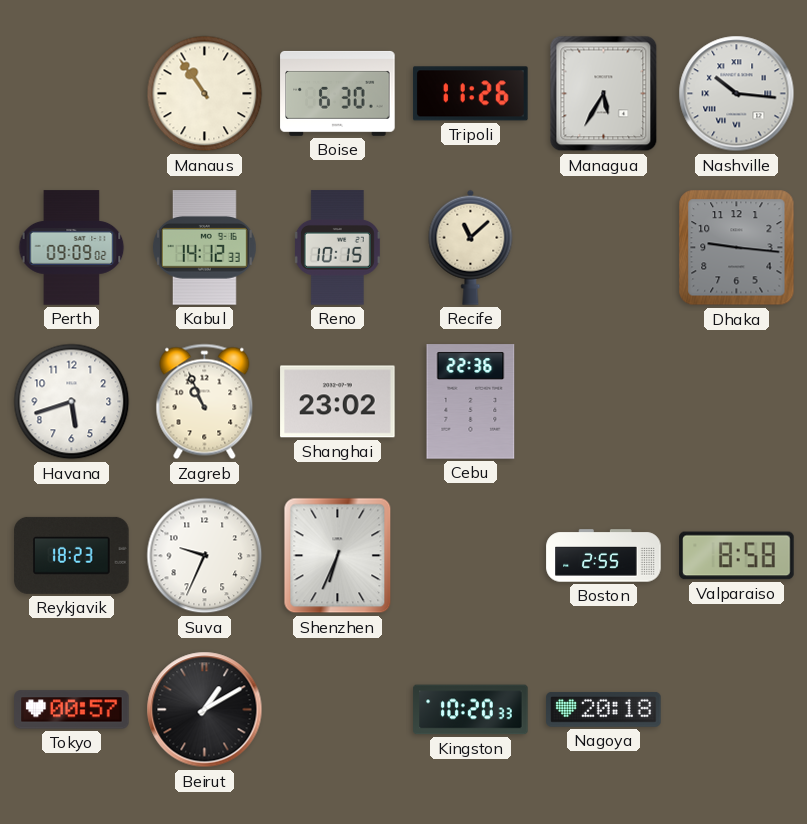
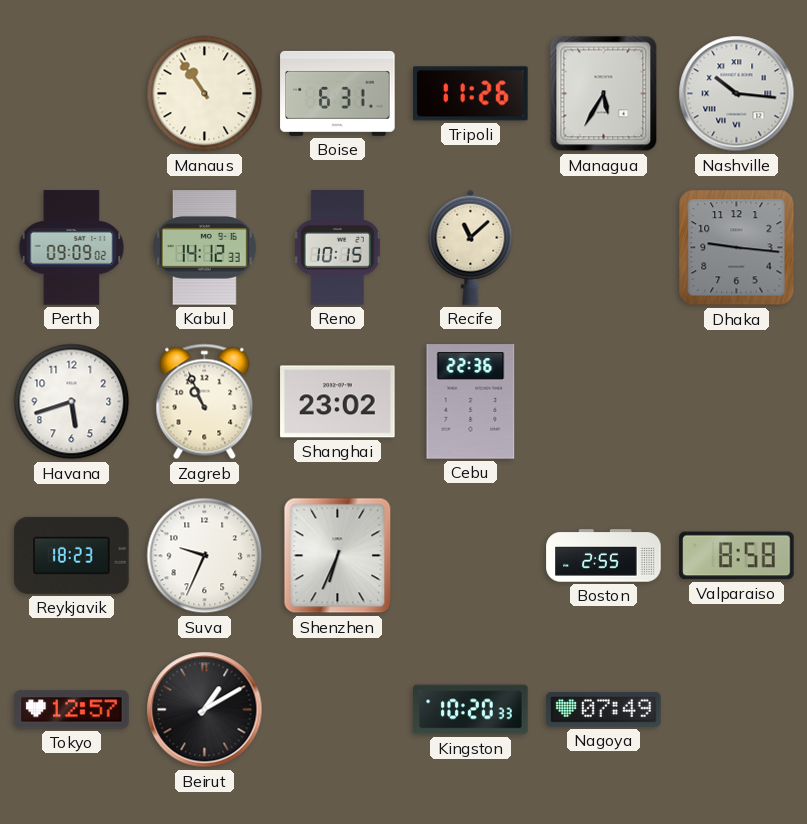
Boise: 6:30 -> 6:31
Tokyo: 00:57 -> 12:57
Nagoya: 20:18 -> 07:49
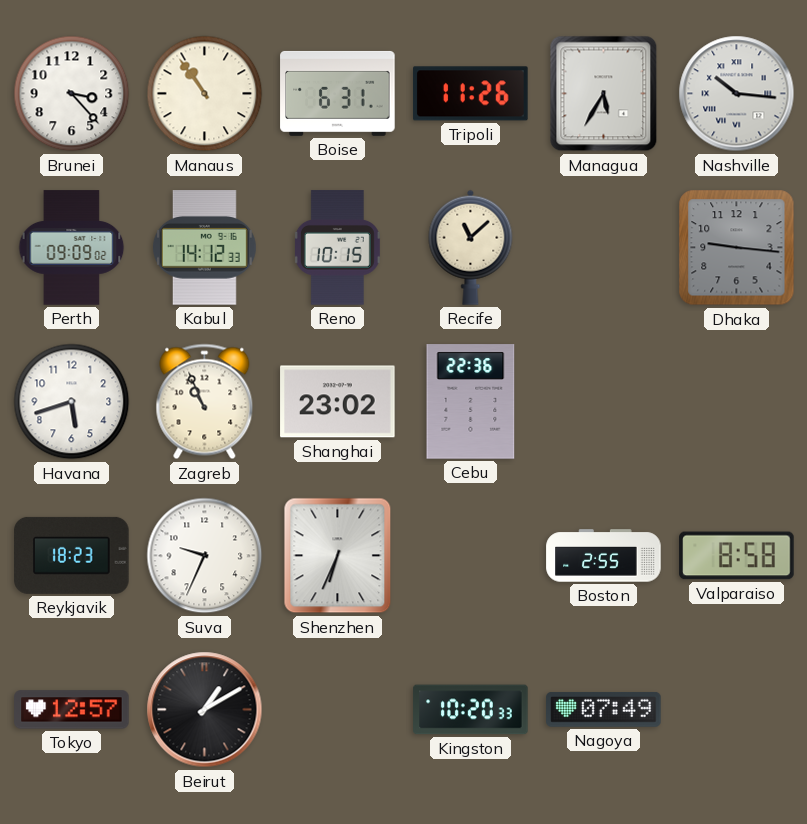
Brunei: none -> 3:23
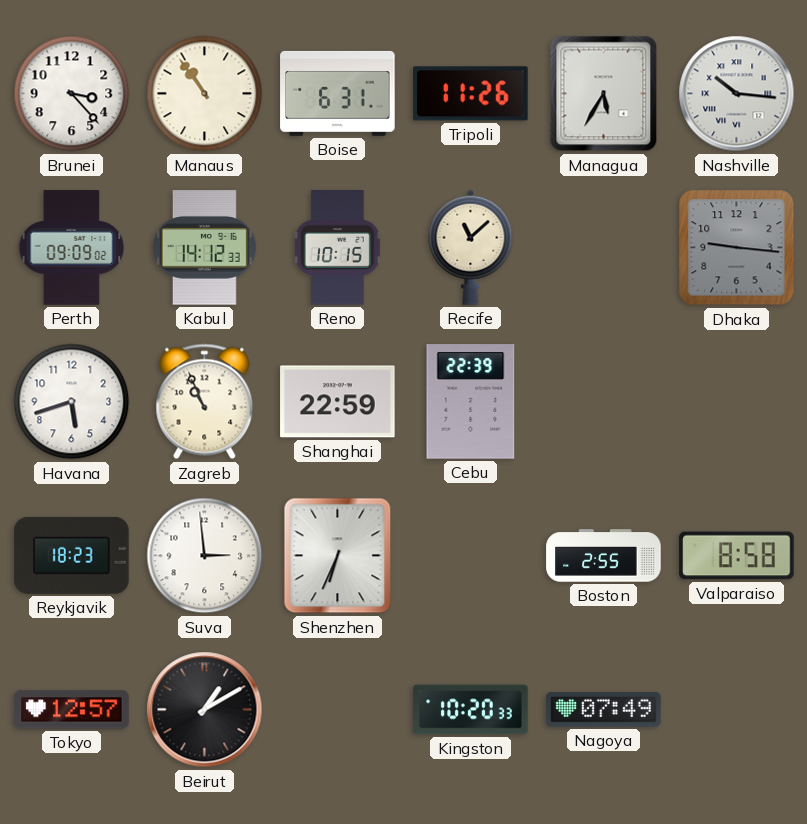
Shanghai: 23:02 -> 22:59
Cebu: 22:36 -> 22:39
Suva: 9:34 -> 2:59
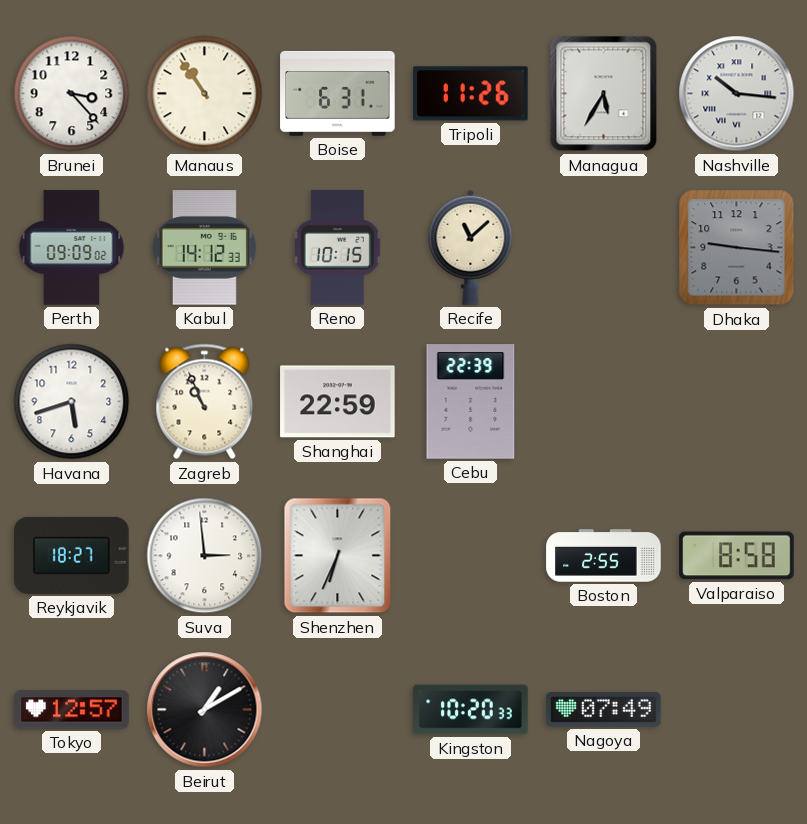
Reykjavik: 18:23 -> 18:27
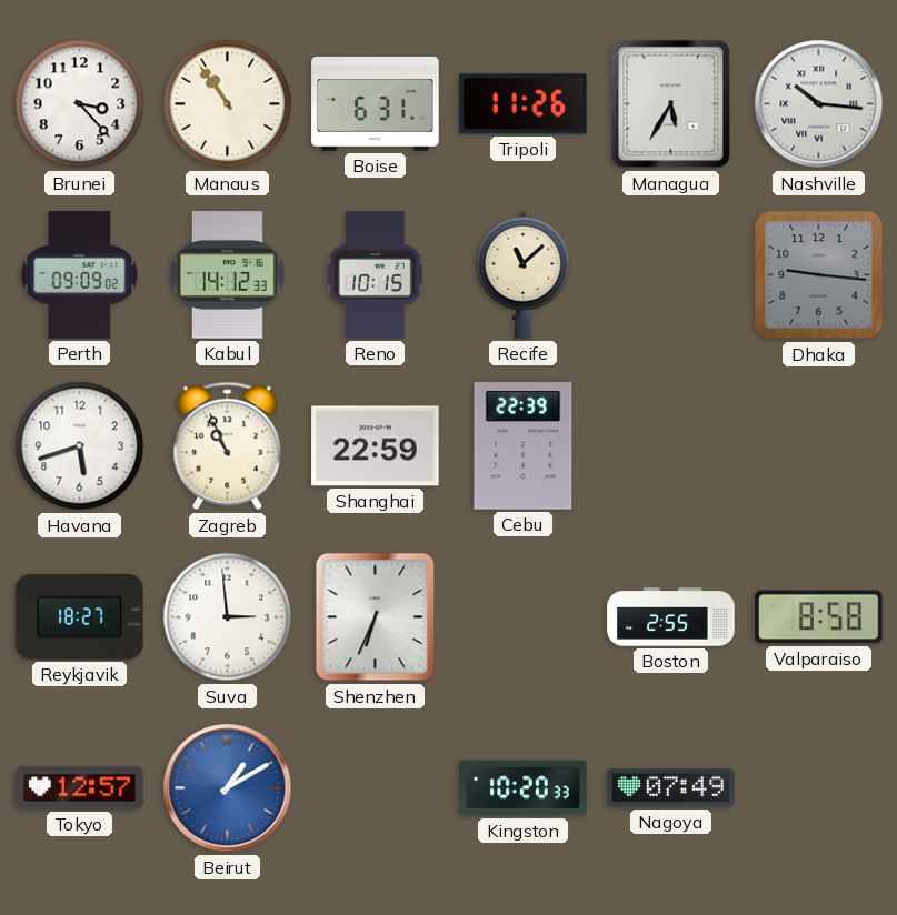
Beirut dial: black -> blue
